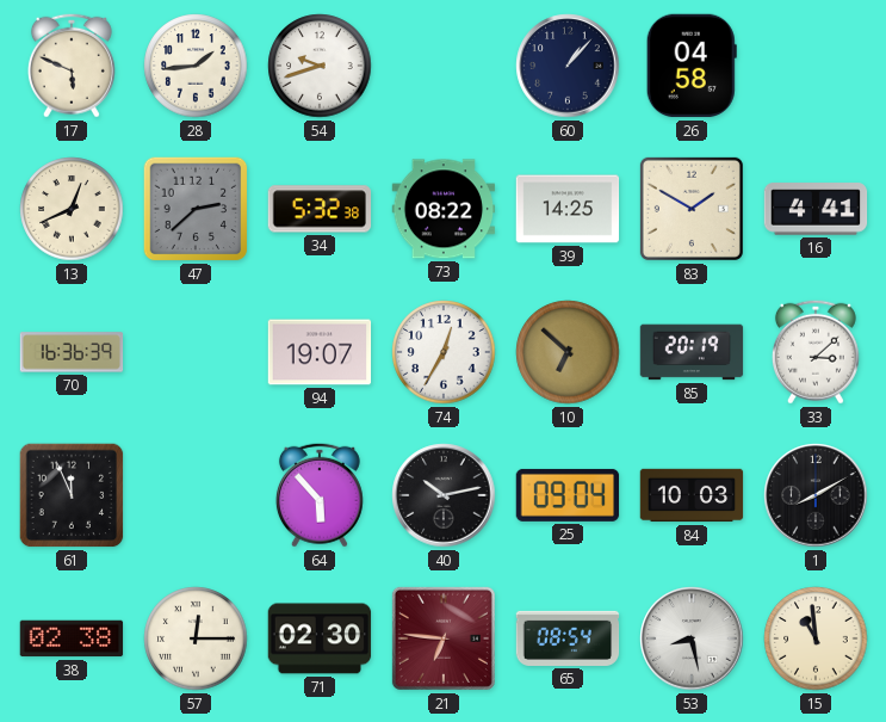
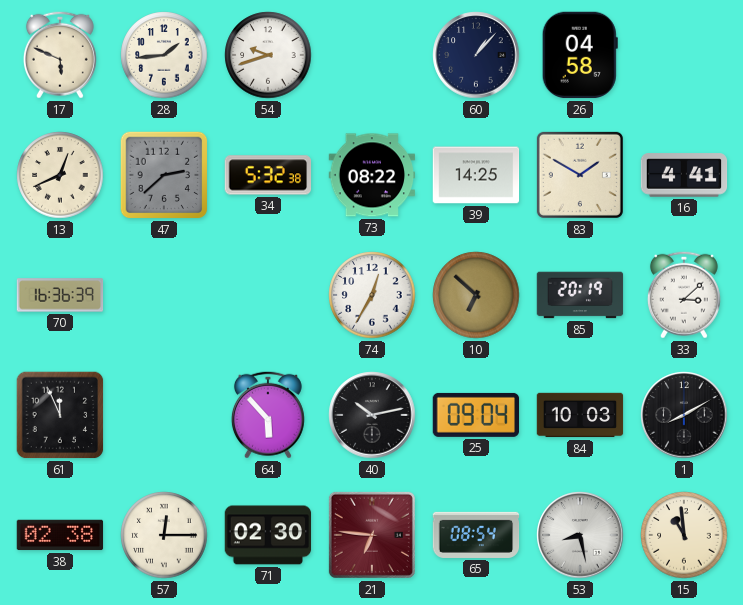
94: 19:07 -> none
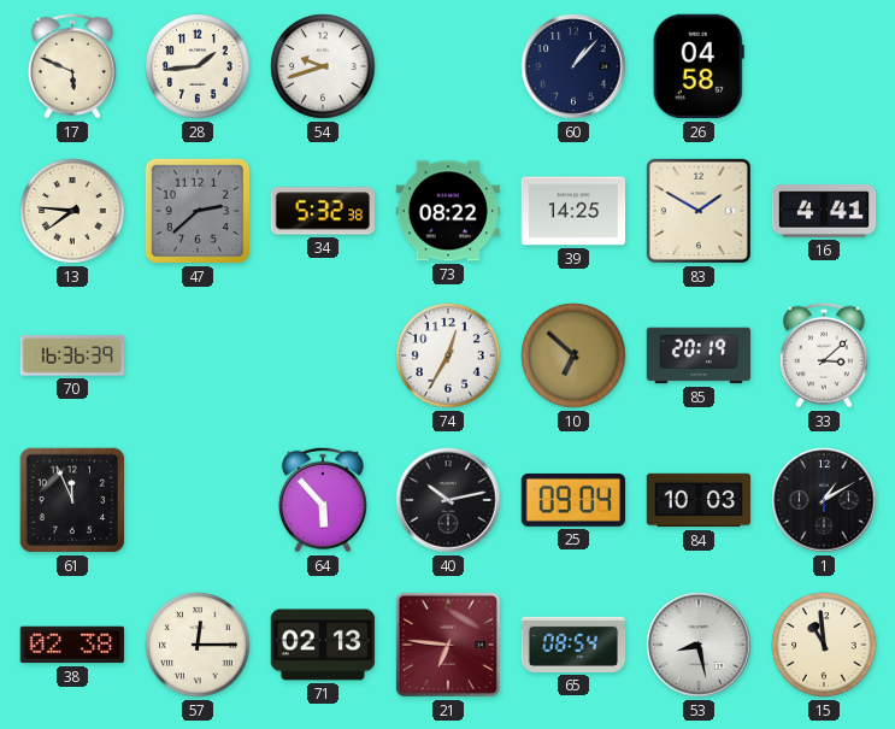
13: 12:41 -> 7:46
1: 8:10 -> 1:10
71: 02:30 -> 02:13
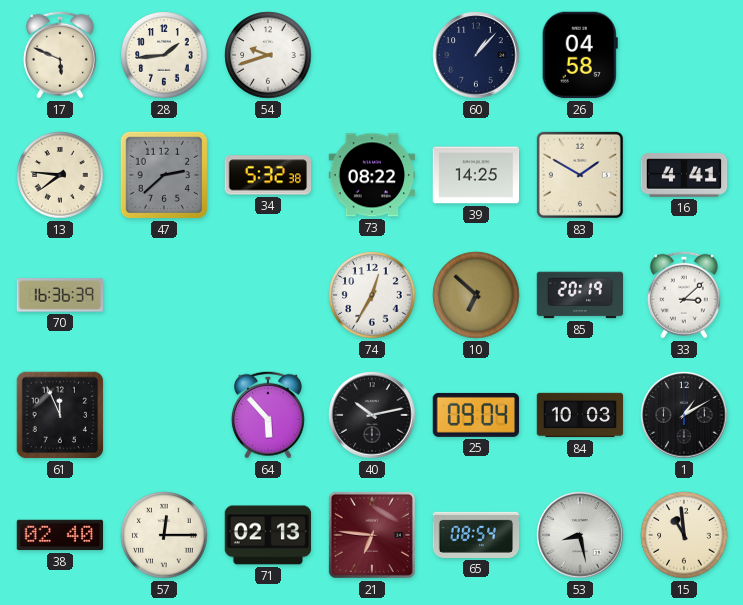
38: 02:38 -> 02:40
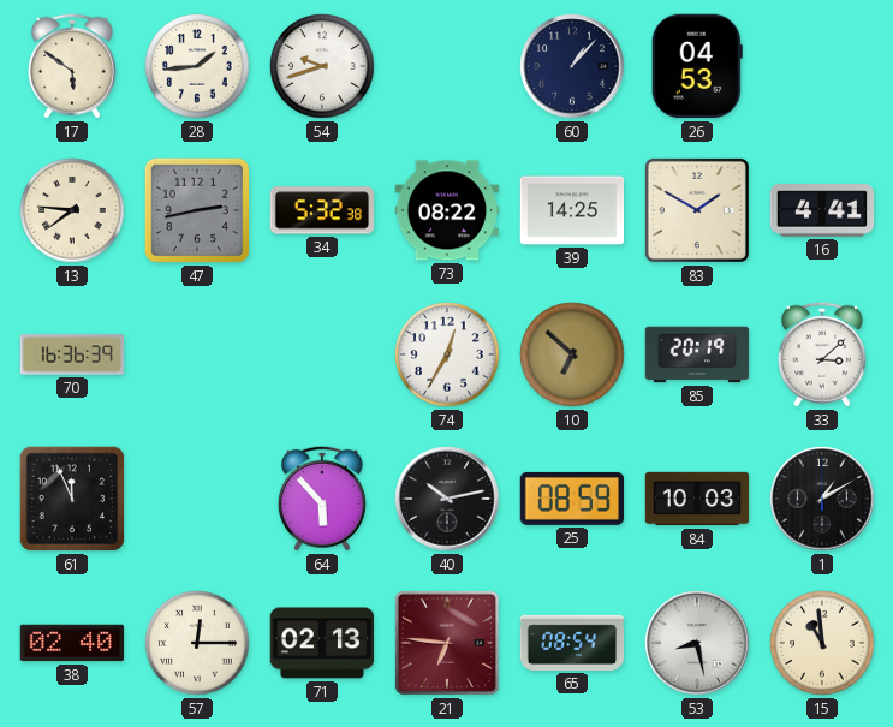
17: 5:49 -> 5:51
26: 04:58 -> 04:53
47: 2:38 -> 2:43
25: 09:04 -> 08:59
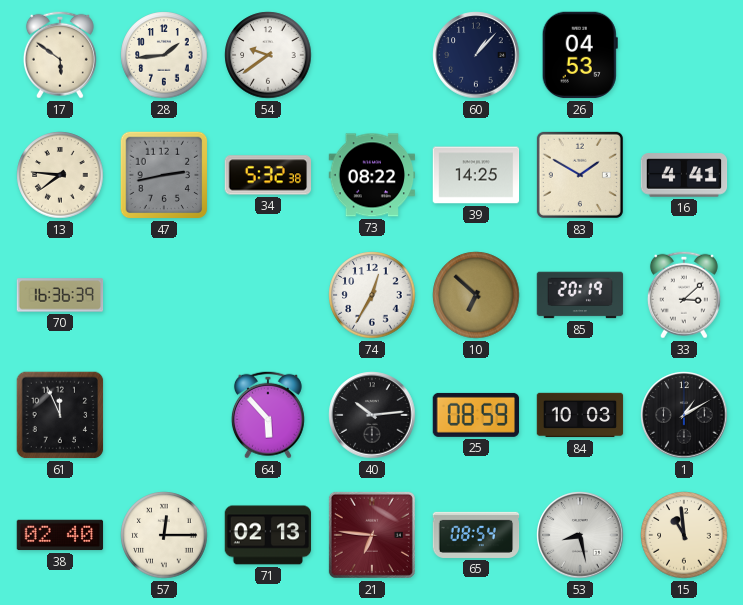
54: 9:42 -> 9:39
40: 10:13 -> 10:14
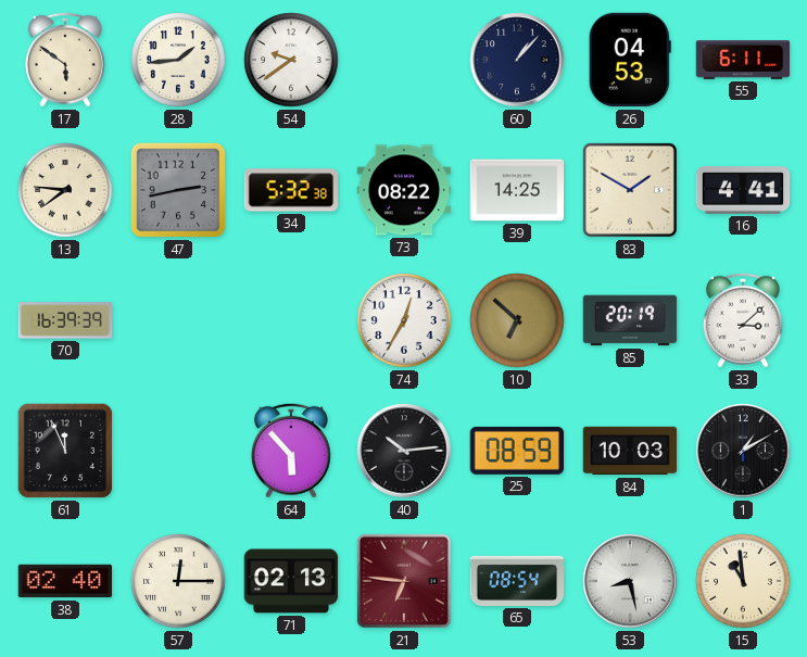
55: none -> 6:11
70: 16:36 -> 16:39
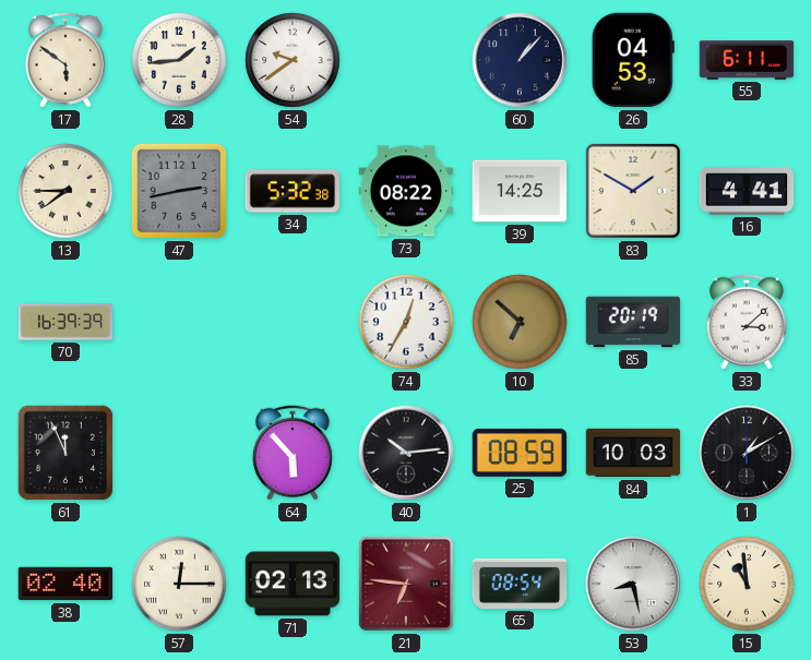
13: 7:46 -> 7:45
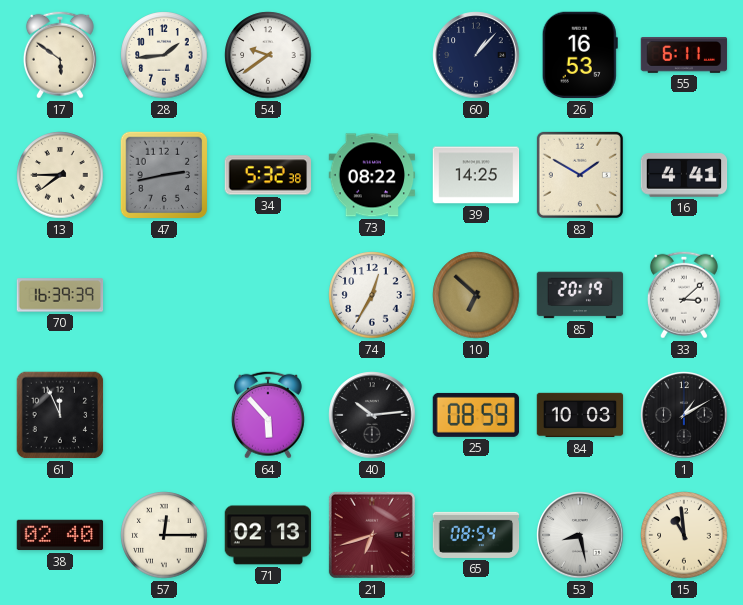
26: 04:53 -> 16:53
21: 6:46 -> 6:42
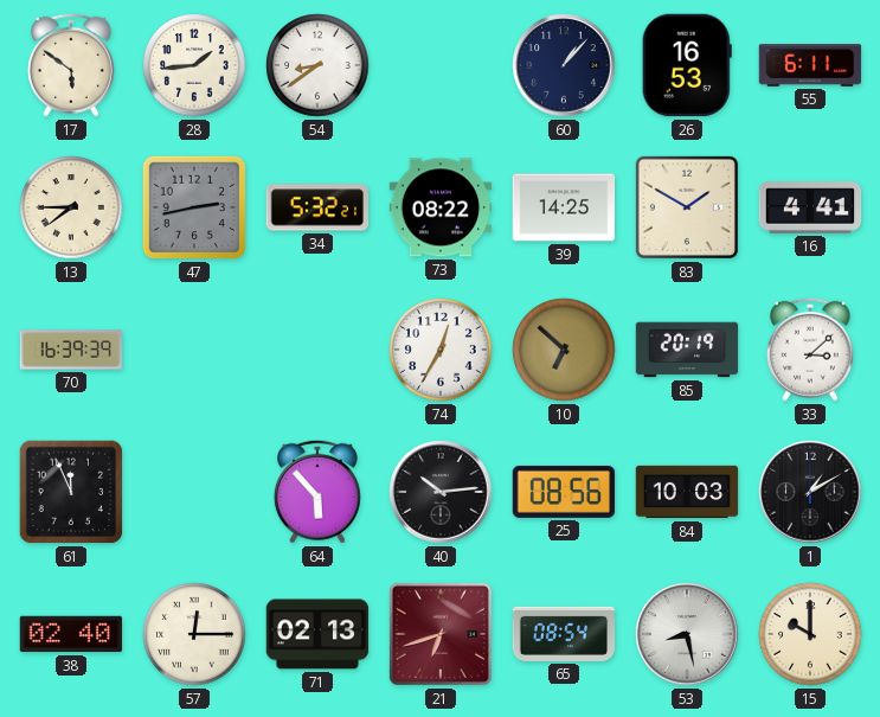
54: 9:39 -> 8:39
34: 5:32:38 -> 5:32:21
25: 08:59 -> 08:56
15: 10:59 -> 10:00
